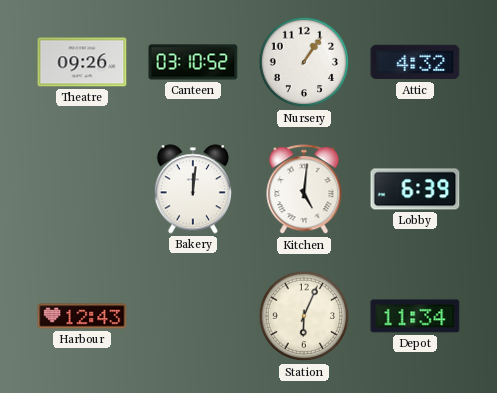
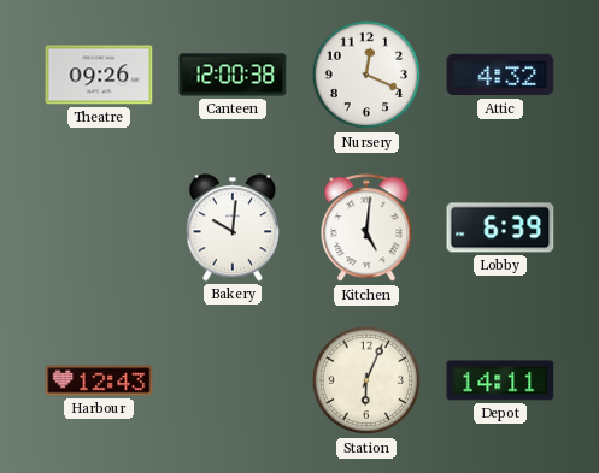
Canteen: 03:10 -> 12:00
Nursery: 1:06 -> 12:19
Bakery: 12:01 -> 10:01
Depot: 11:34 -> 14:11
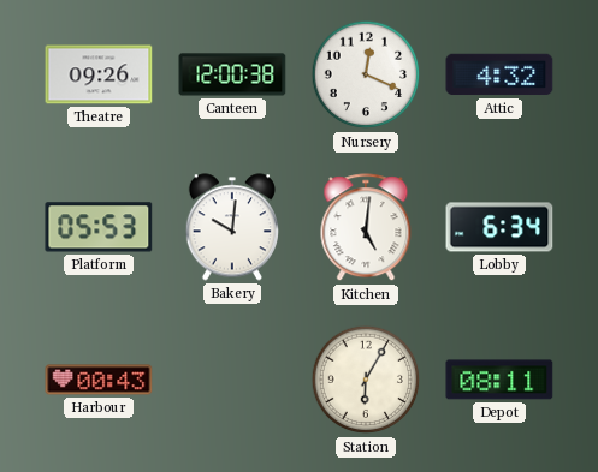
Platform: none -> 05:53
Lobby: 6:39 -> 6:34
Harbour: 12:43 -> 00:43
Station: 6:04 -> 6:05
Depot: 14:11 -> 08:11
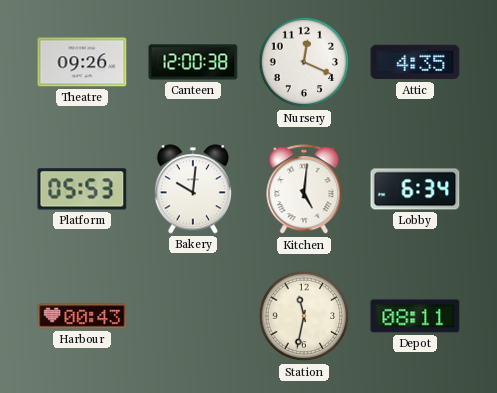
Attic: 4:32 -> 4:35
Station: 6:05 -> 11:32
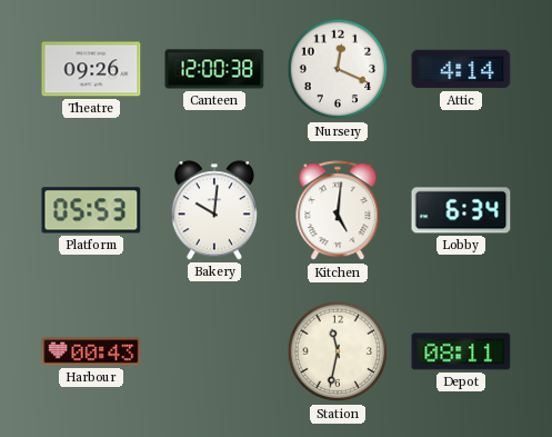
Attic: 4:35 -> 4:14
